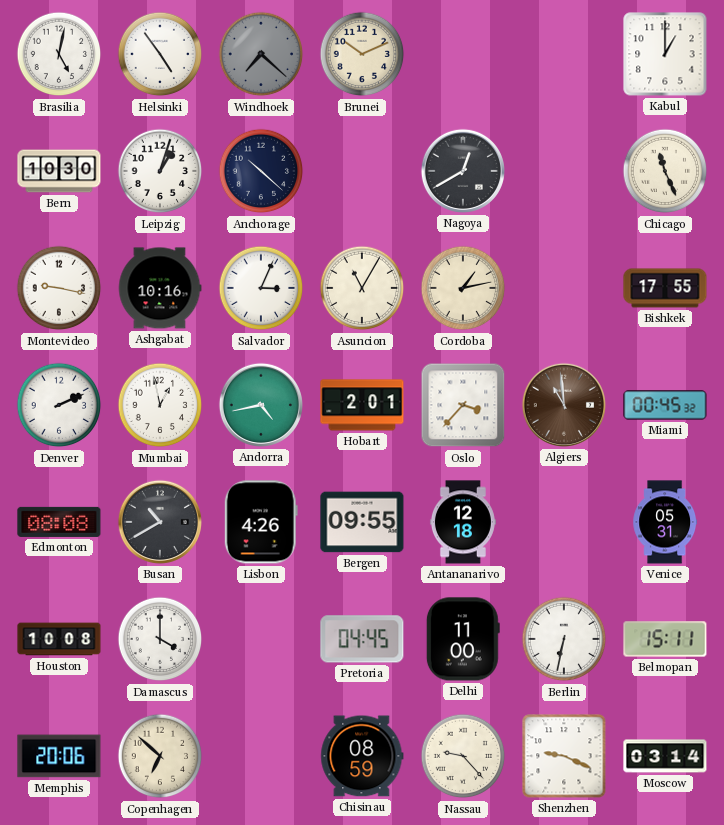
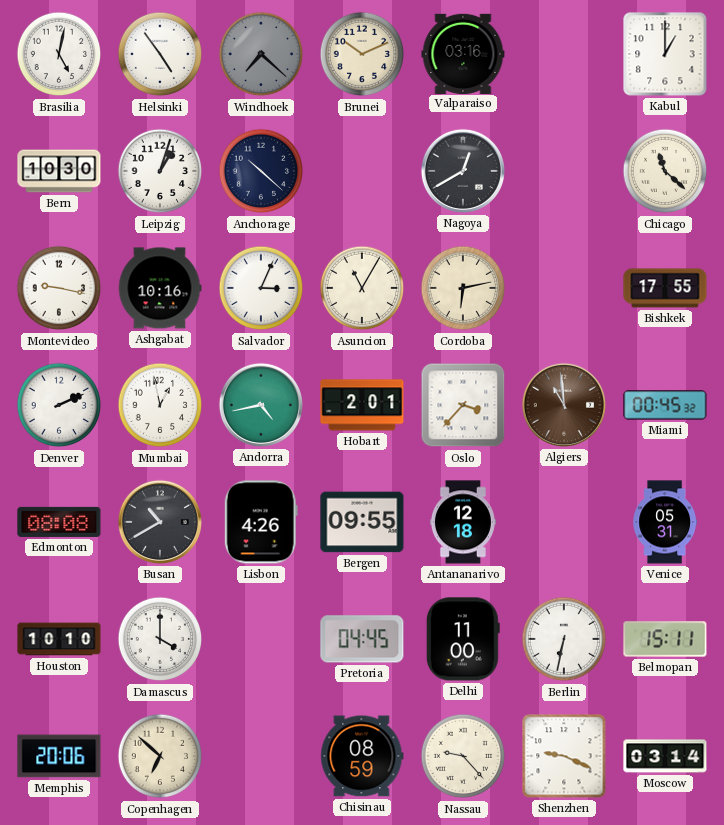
Valparaiso: none -> 03:16
Chicago: 11:26 -> 11:22
Cordoba: 1:13 -> 6:13
Houston: 10:08 -> 10:10
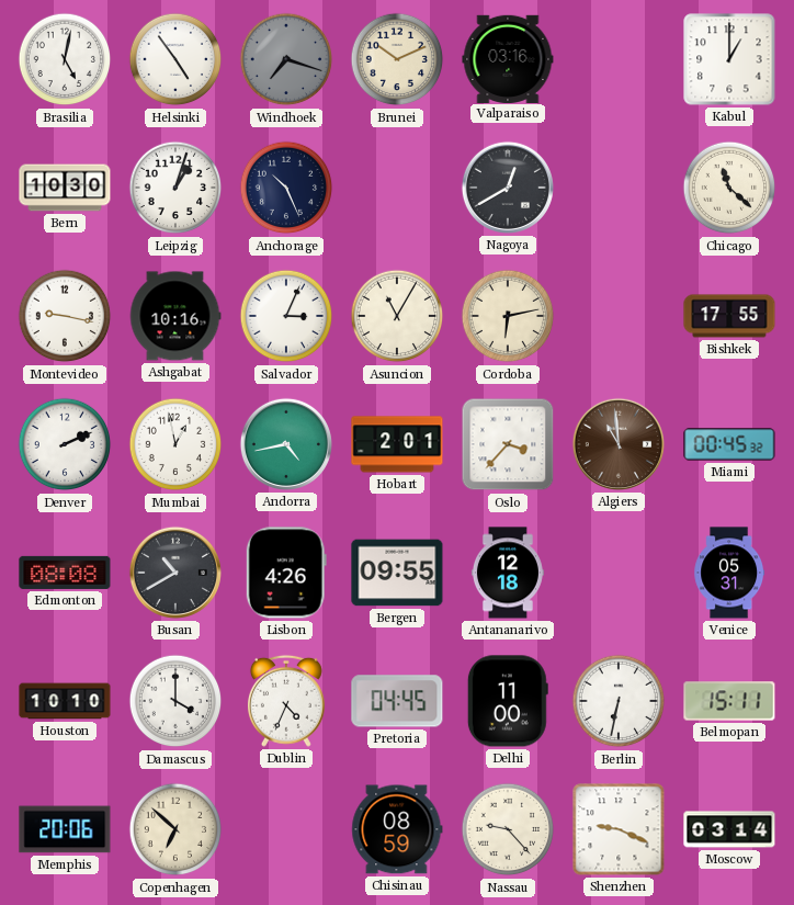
Windhoek: 7:22 -> 7:18
Anchorage: 10:22 -> 10:26
Dublin: none -> 4:34
